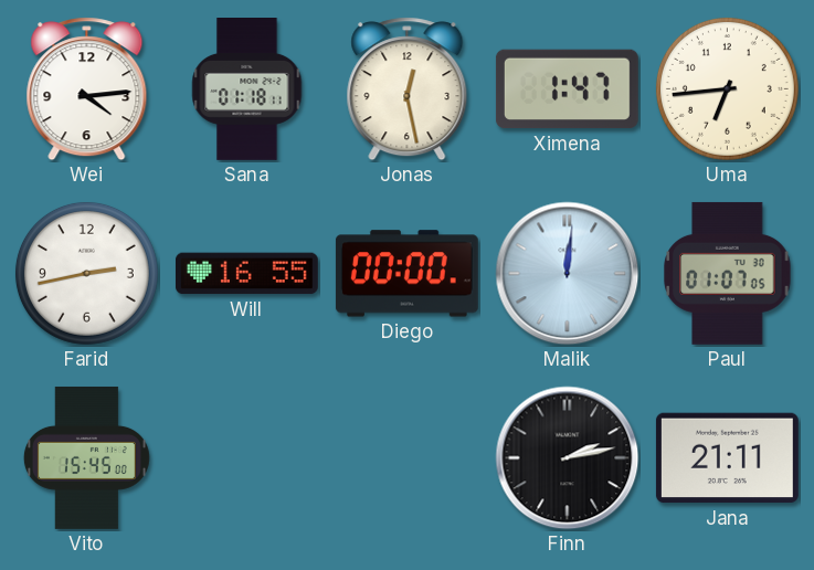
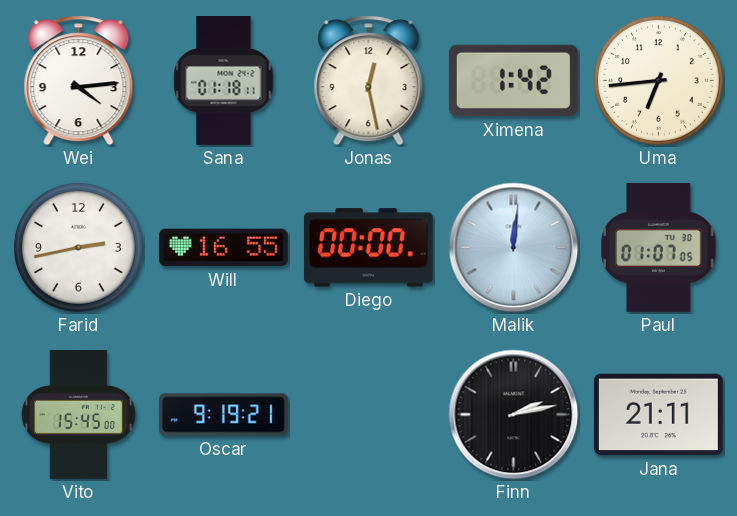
Ximena: 1:47 -> 1:42
Oscar: none -> 9:19
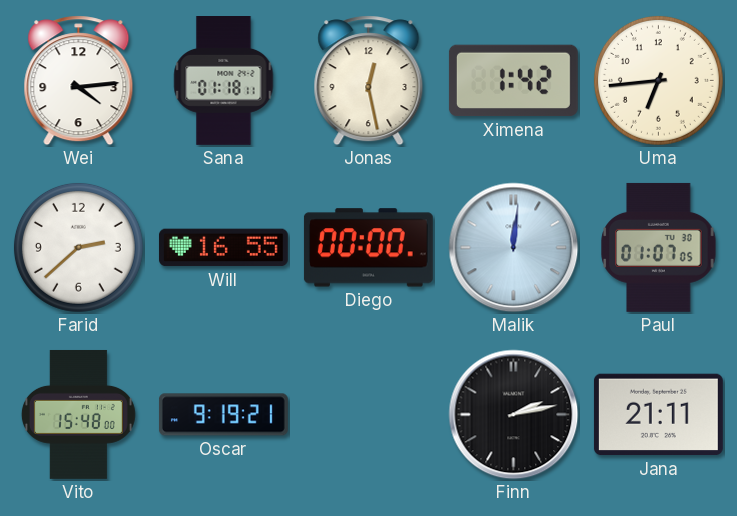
Farid: 2:43 -> 2:38
Vito: 15:45 -> 15:48
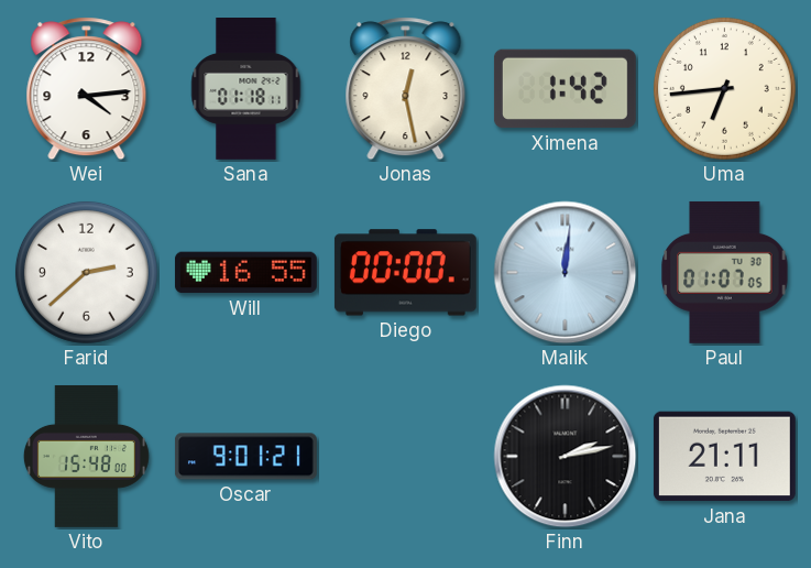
Oscar: 9:19 -> 9:01
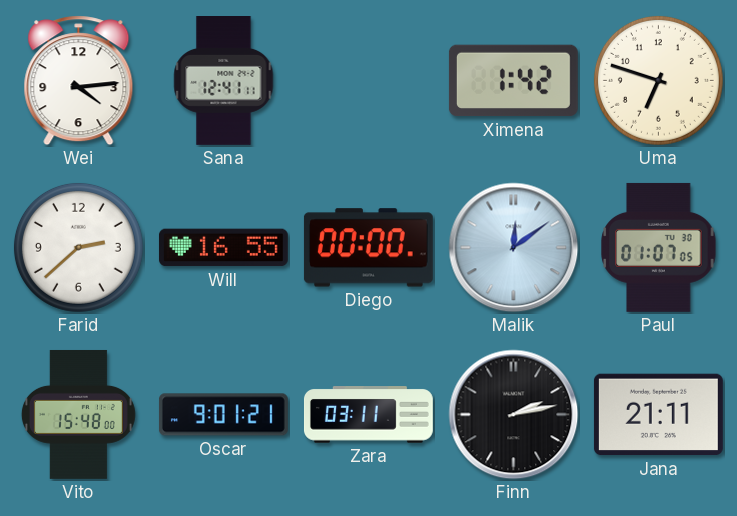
Sana: 01:18 -> 12:41
Jonas: 12:28 -> none
Uma: 6:44 -> 6:48
Malik: 12:01 -> 12:09
Zara: none -> 03:11
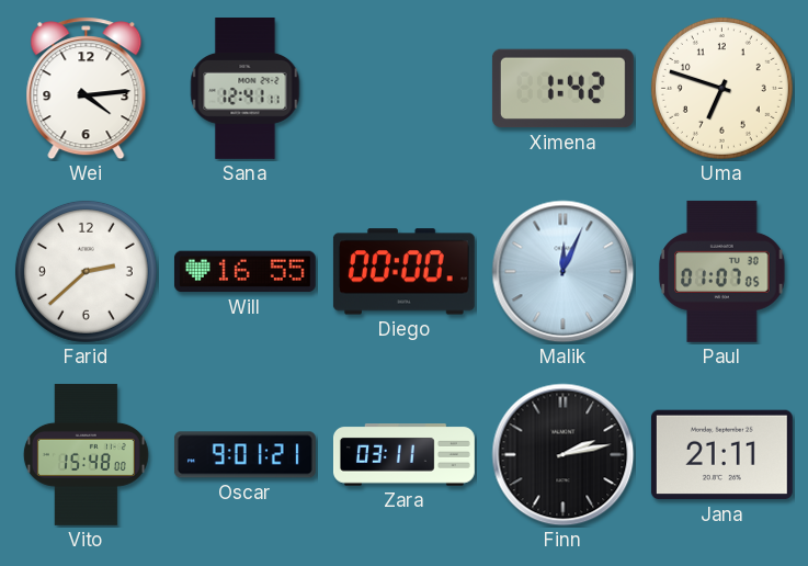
Malik: 12:09 -> 12:04
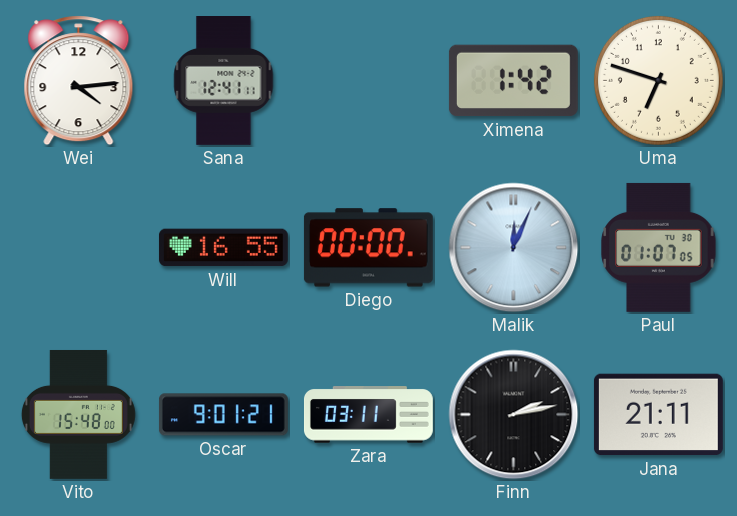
Farid: 2:38 -> none
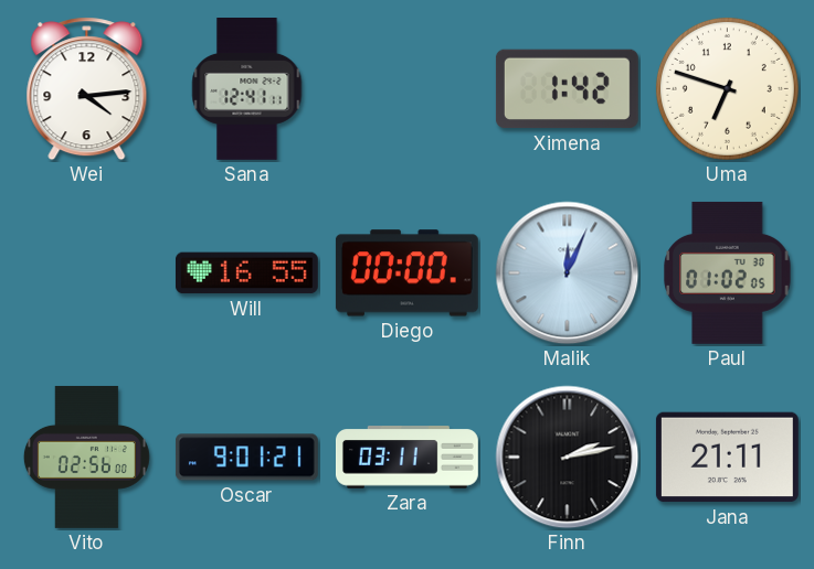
Paul: 01:07 -> 01:02
Vito: 15:48 -> 02:56
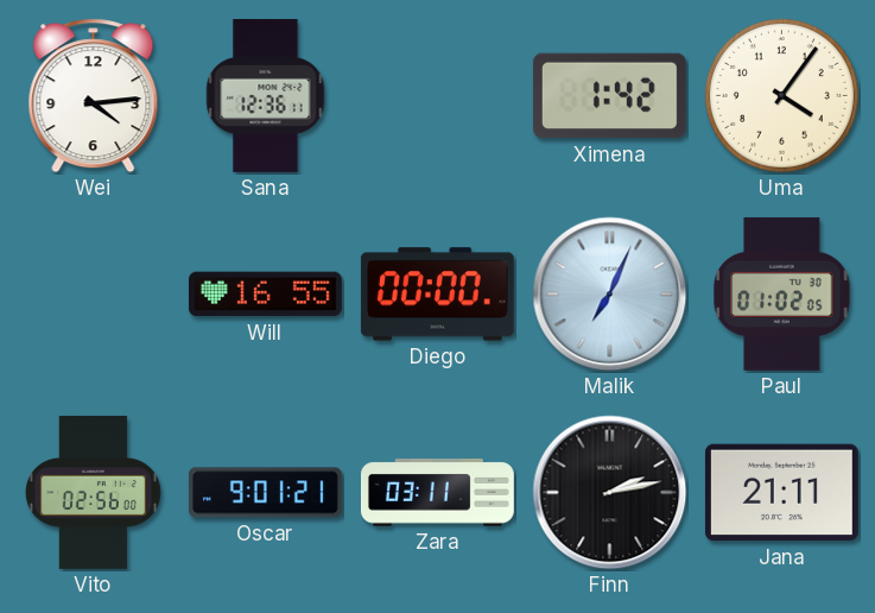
Sana: 12:41 -> 12:36
Uma: 6:48 -> 4:06
Malik: 12:04 -> 7:04
